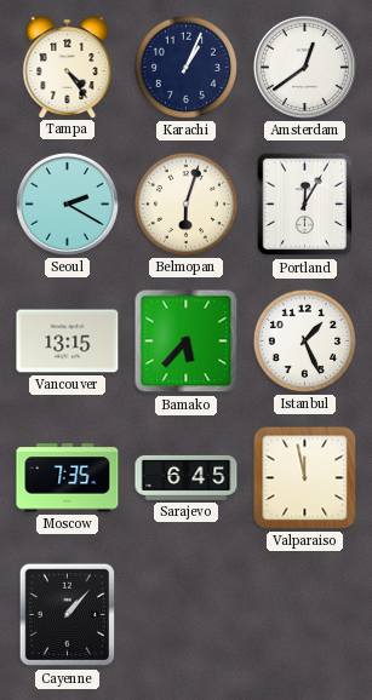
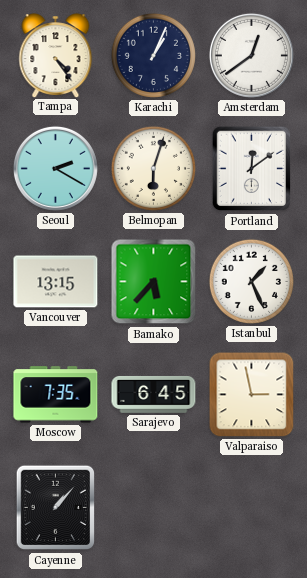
Portland: 12:05 -> 12:09
Valparaiso: 11:58 -> 2:58
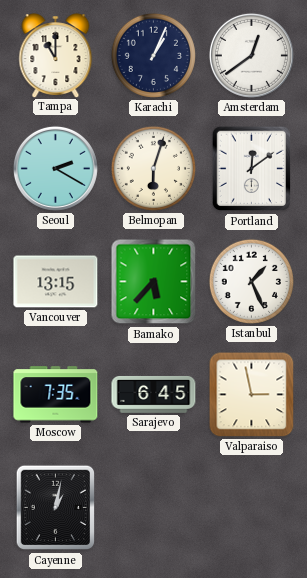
Tampa: 4:24 -> 11:00
Cayenne: 1:07 -> 1:02
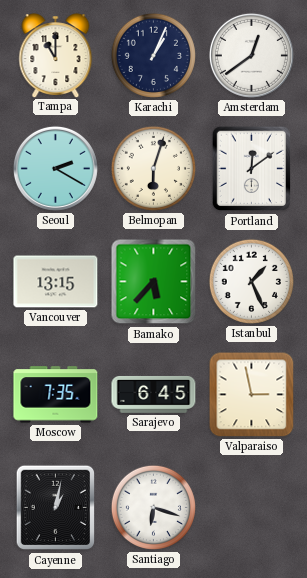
Santiago: none -> 6:18
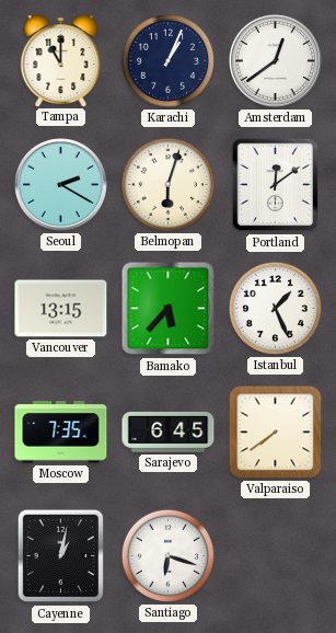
Valparaiso: 2:58 -> 7:39
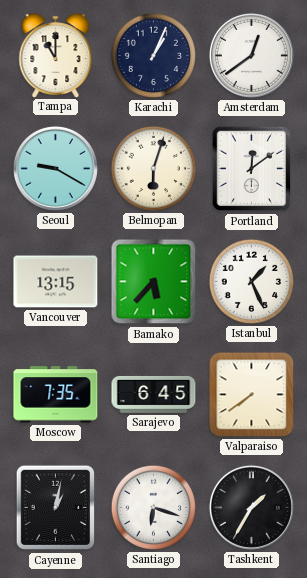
Seoul: 2:20 -> 9:20
Tashkent: none -> 1:35
